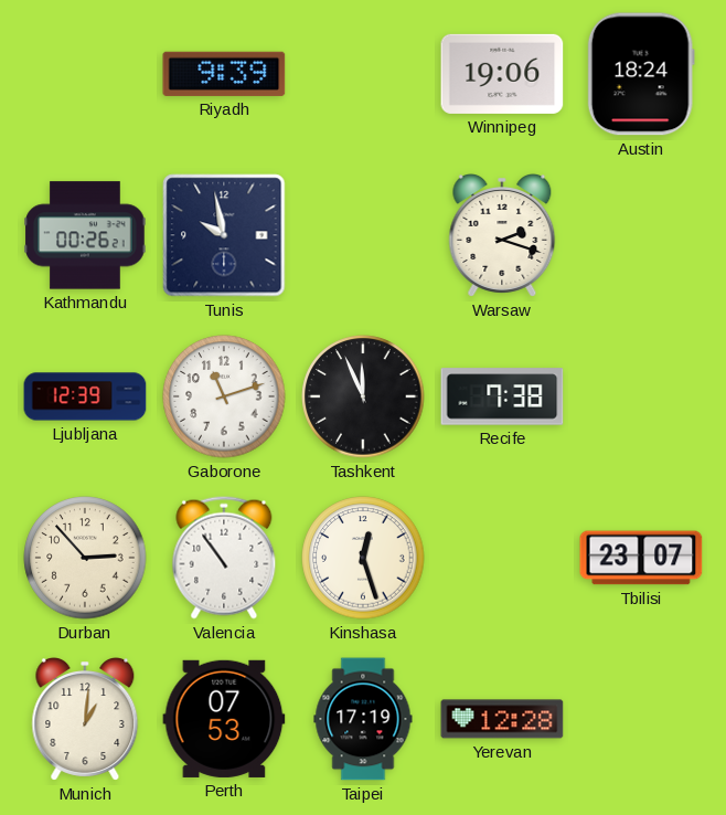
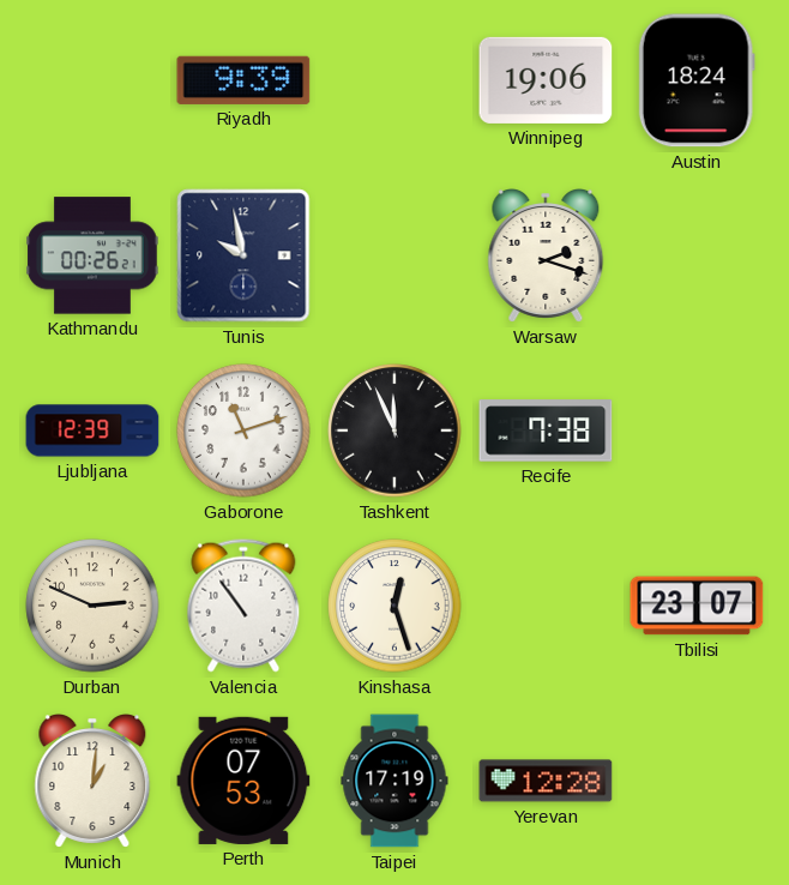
Durban: 2:53 -> 2:49
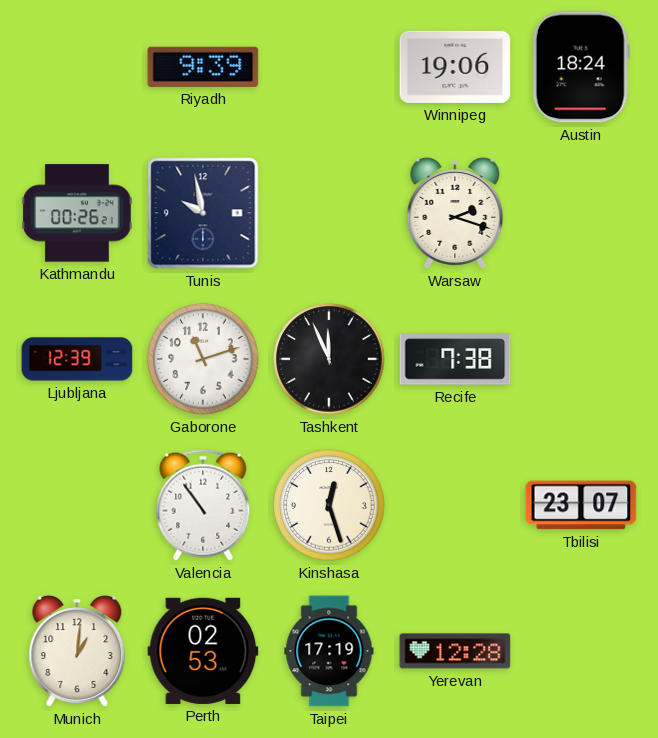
Durban: 2:49 -> none
Perth: 07:53 -> 02:53
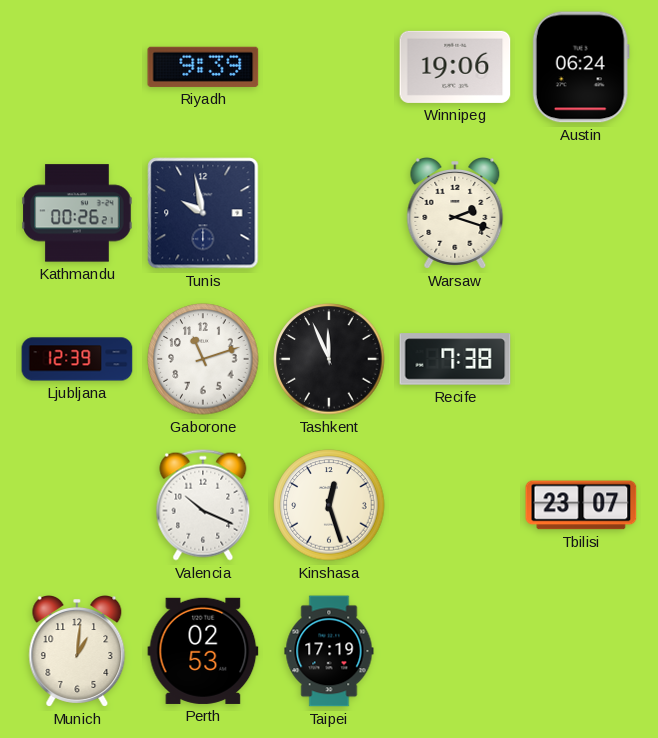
Austin: 18:24 -> 06:24
Valencia: 10:54 -> 10:19
Yerevan: 12:28 -> none
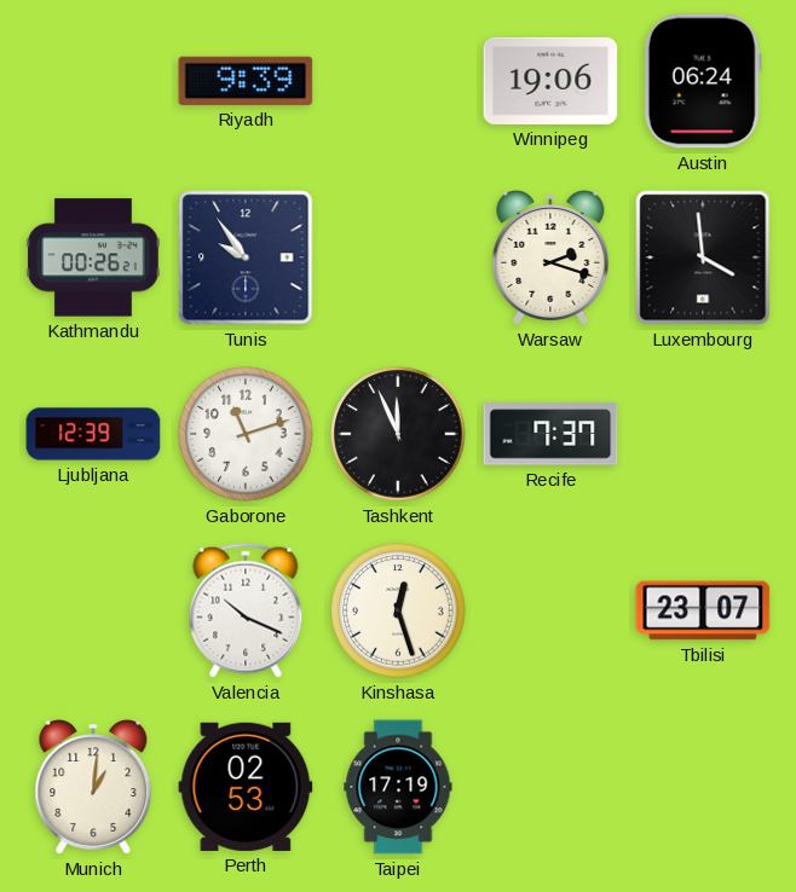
Tunis: 9:58 -> 9:54
Luxembourg: none -> 3:59
Recife: 7:38 -> 7:37
